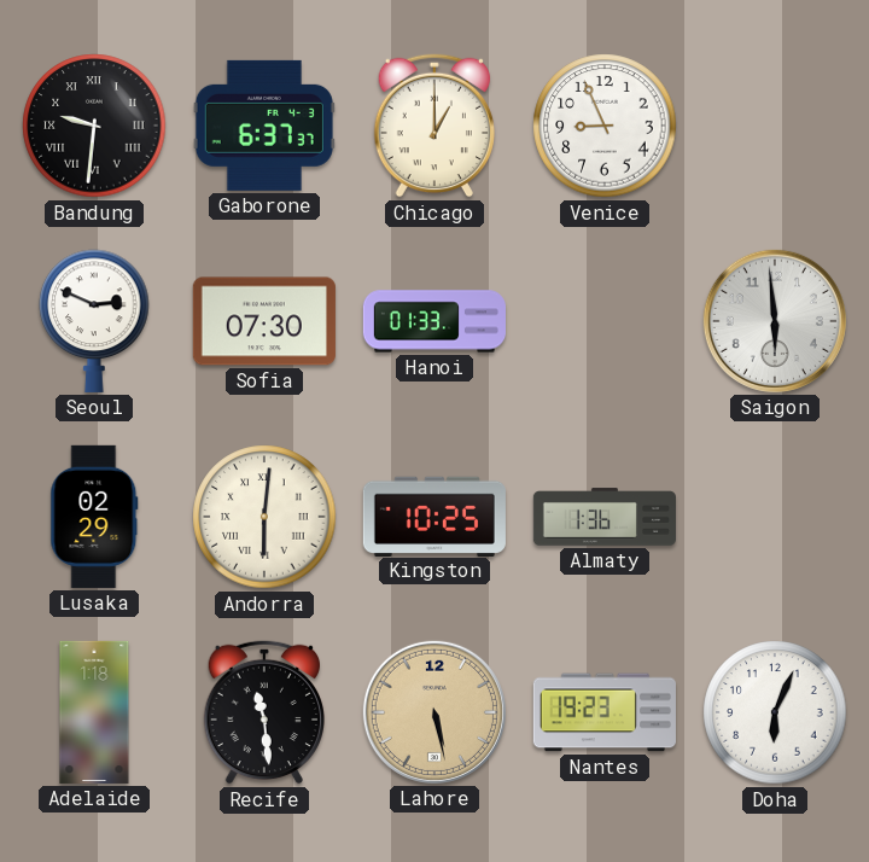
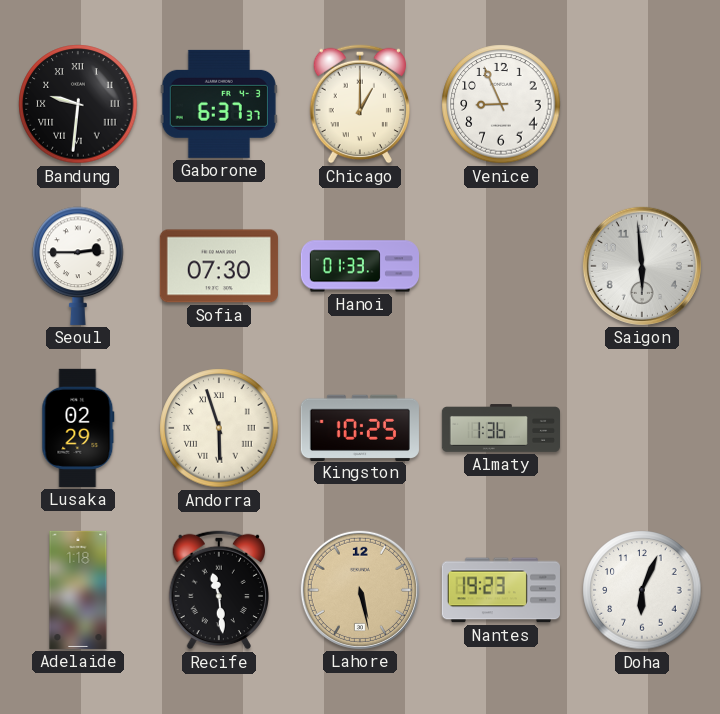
Seoul: 2:49 -> 2:45
Andorra: 6:01 -> 5:57
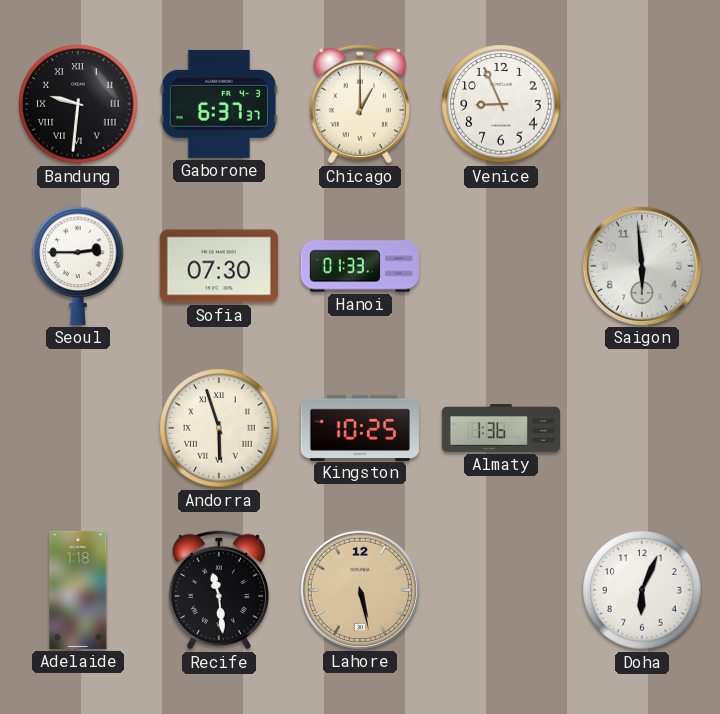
Lusaka: 02:29 -> none
Nantes: 19:23 -> none
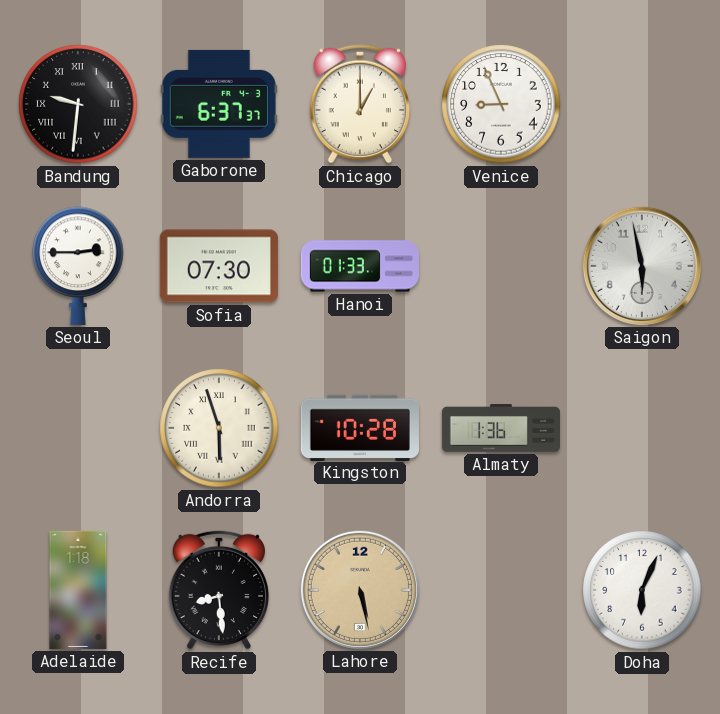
Saigon: 5:59 -> 5:58
Kingston: 10:25 -> 10:28
Recife: 11:29 -> 8:29
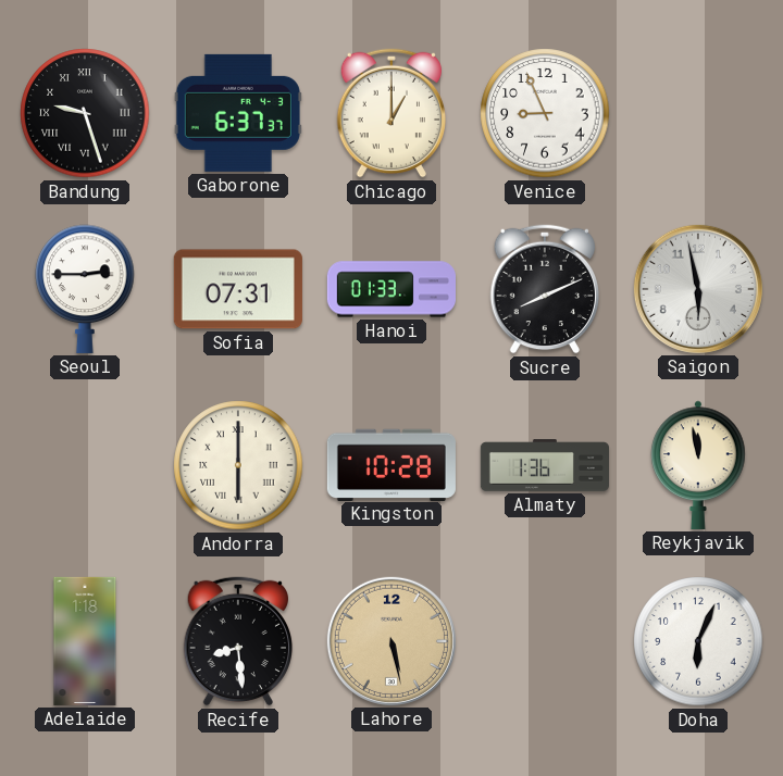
Bandung: 9:31 -> 9:27
Sofia: 07:30 -> 07:31
Sucre: none -> 8:11
Andorra: 5:57 -> 6:00
Reykjavik: none -> 11:58
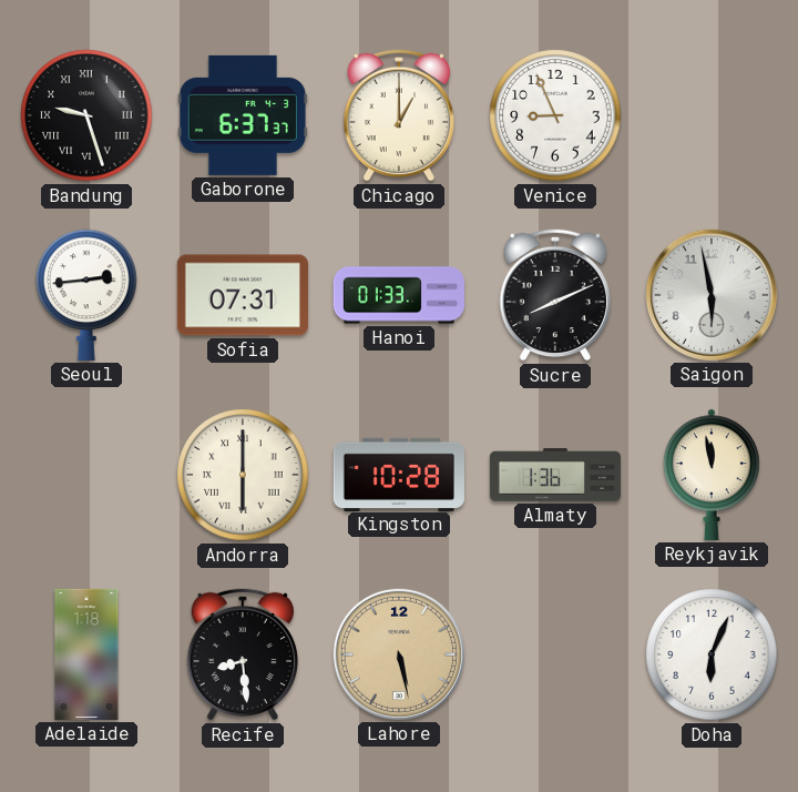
Seoul: 2:45 -> 2:44
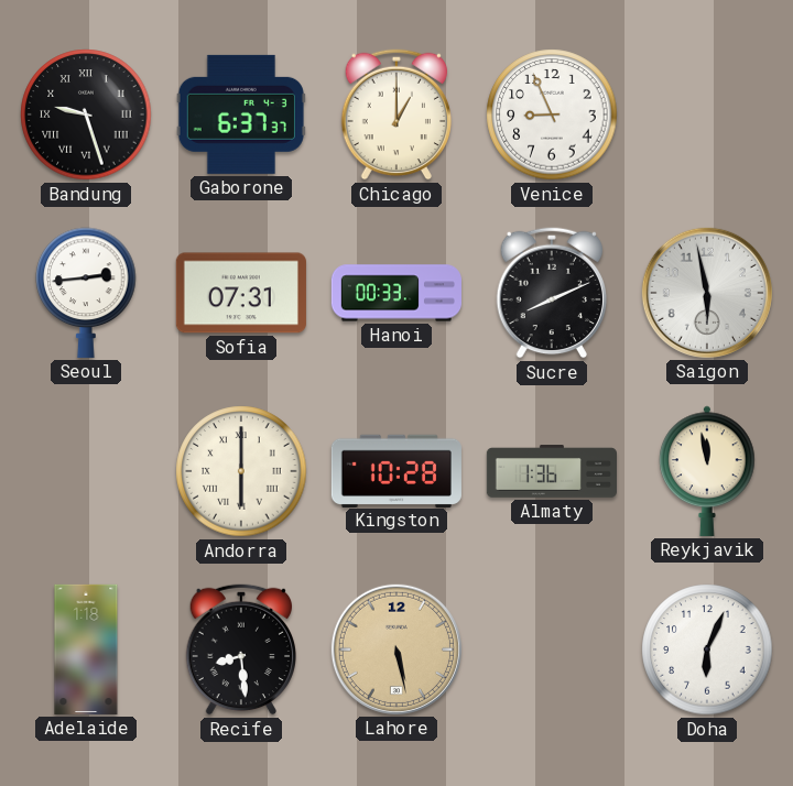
Hanoi: 01:33 -> 00:33
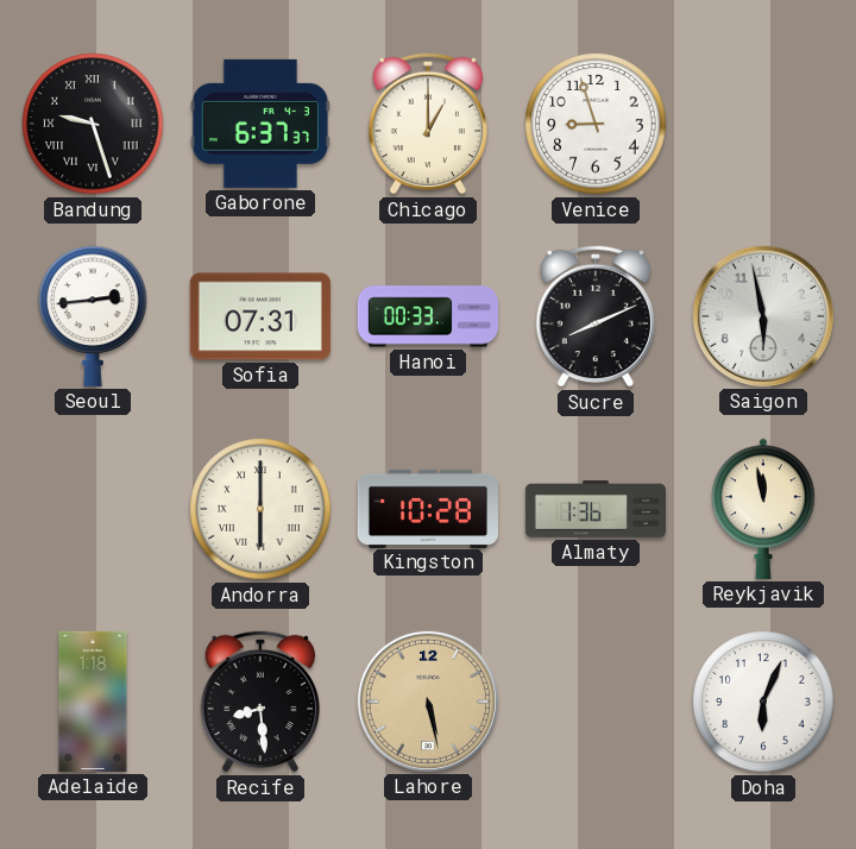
Venice: 8:56 -> 8:57
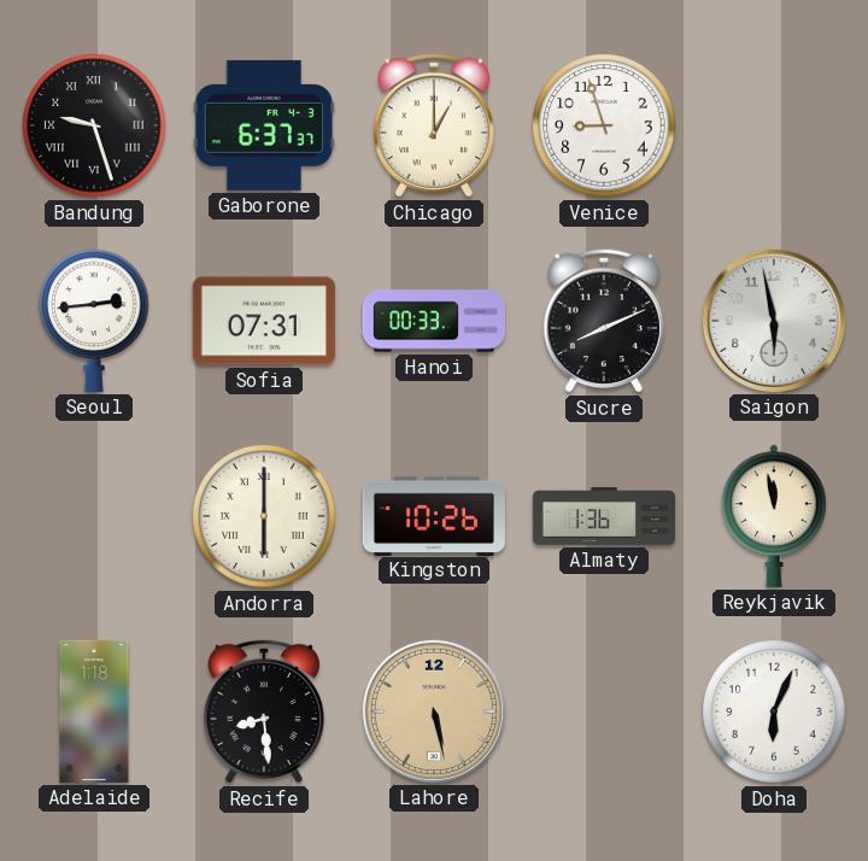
Kingston: 10:28 -> 10:26
